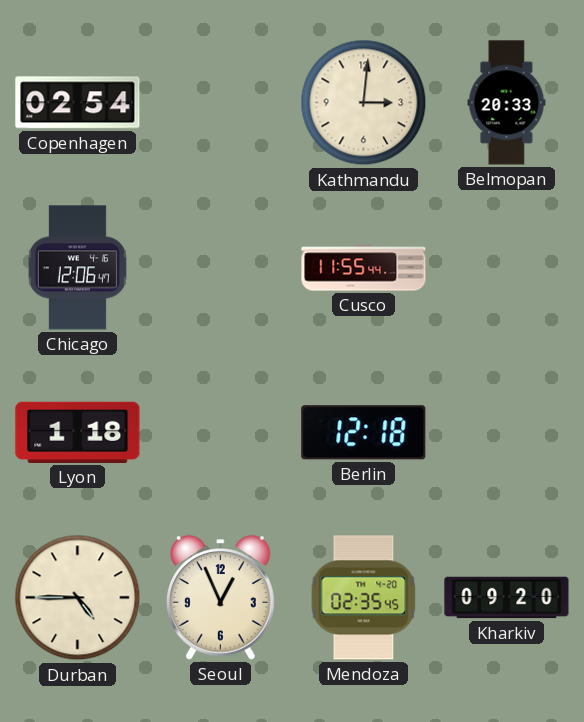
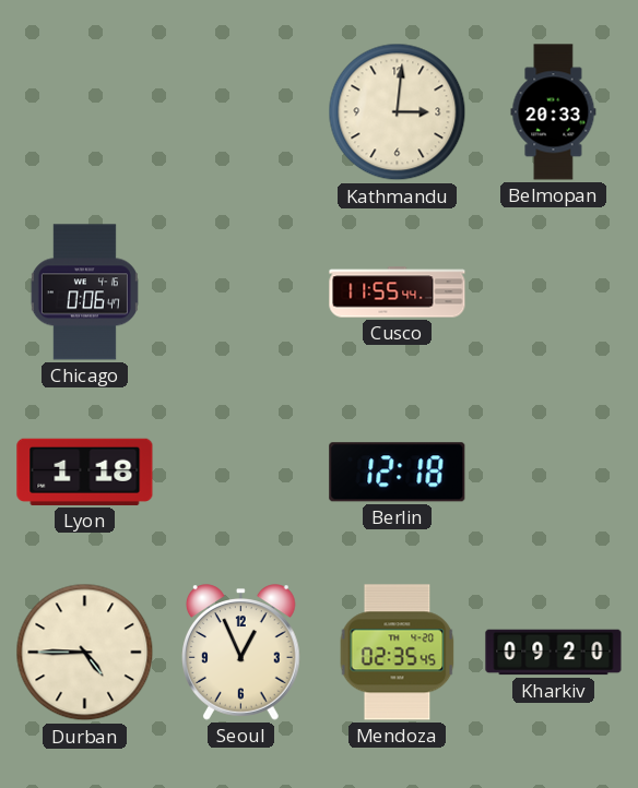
Copenhagen: 02:54 -> none
Chicago: 12:06 -> 0:06
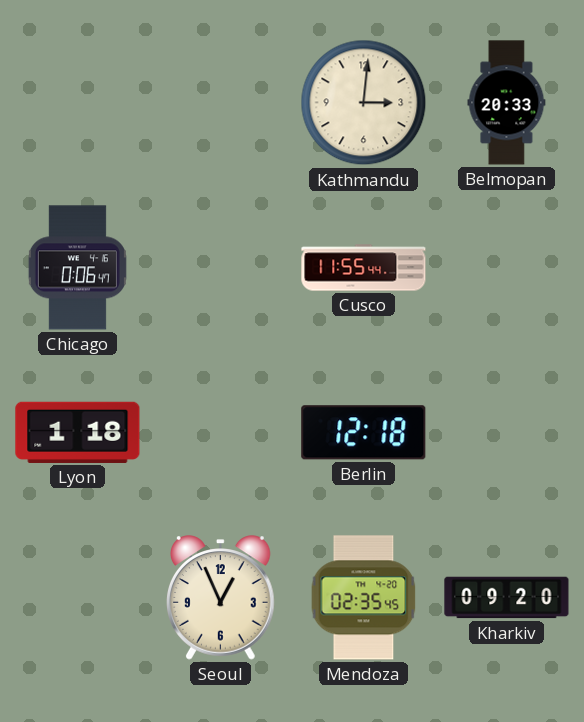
Durban: 4:45 -> none
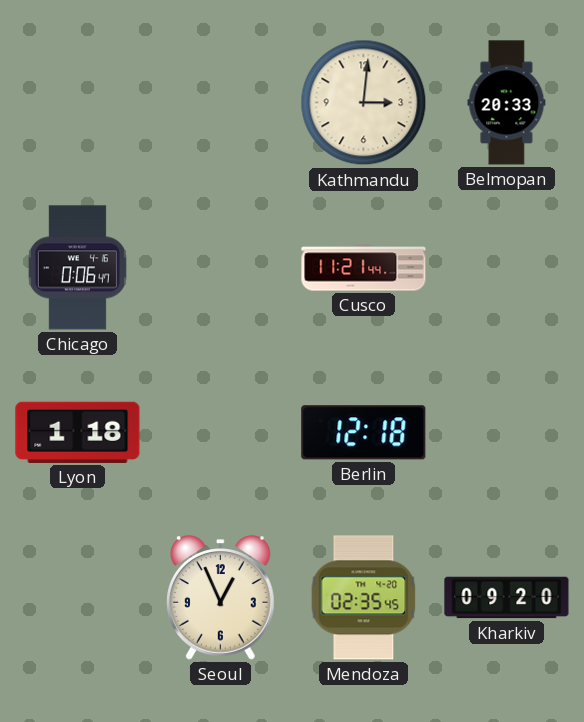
Cusco: 11:55 -> 11:21
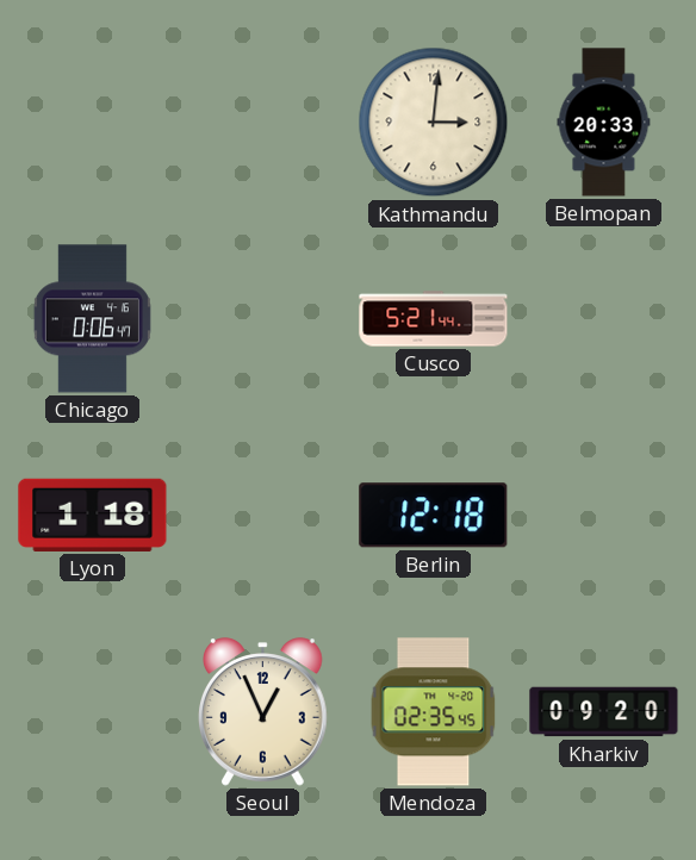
Cusco: 11:21 -> 5:21
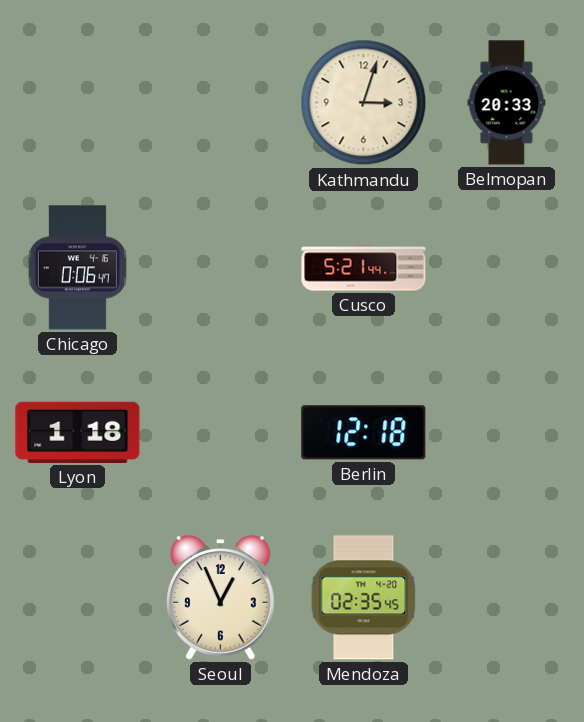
Kathmandu: 3:01 -> 3:03
Kharkiv: 09:20 -> none
